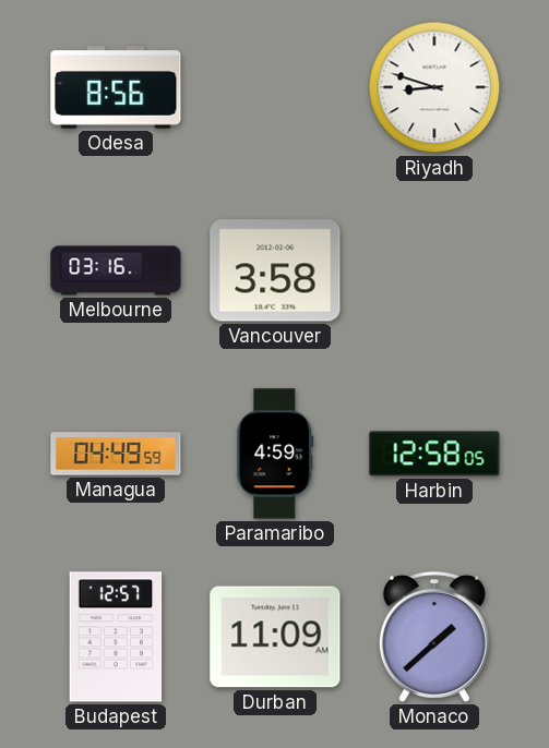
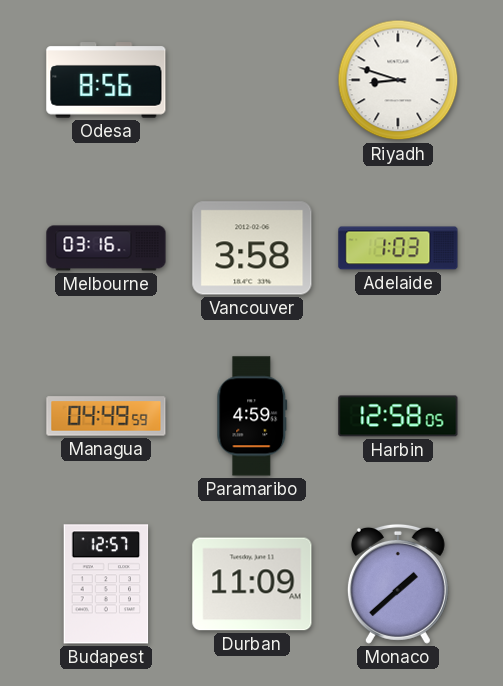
Adelaide: none -> 1:03
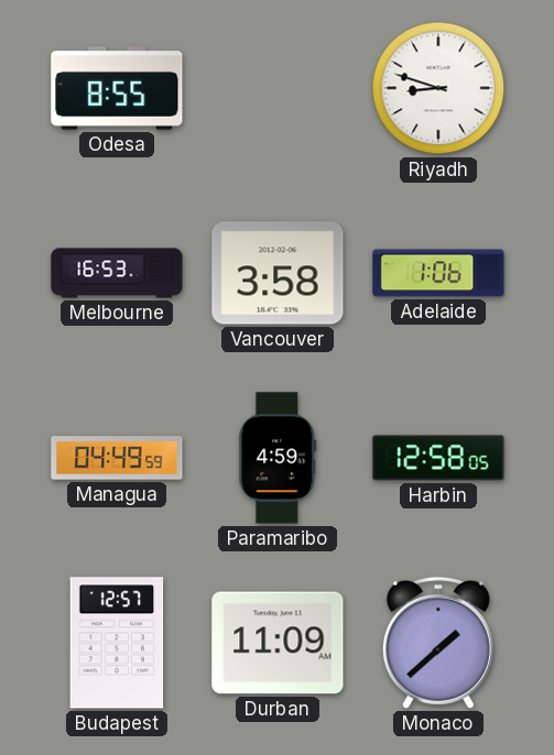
Odesa: 8:56 -> 8:55
Melbourne: 03:16 -> 16:53
Adelaide: 1:03 -> 1:06
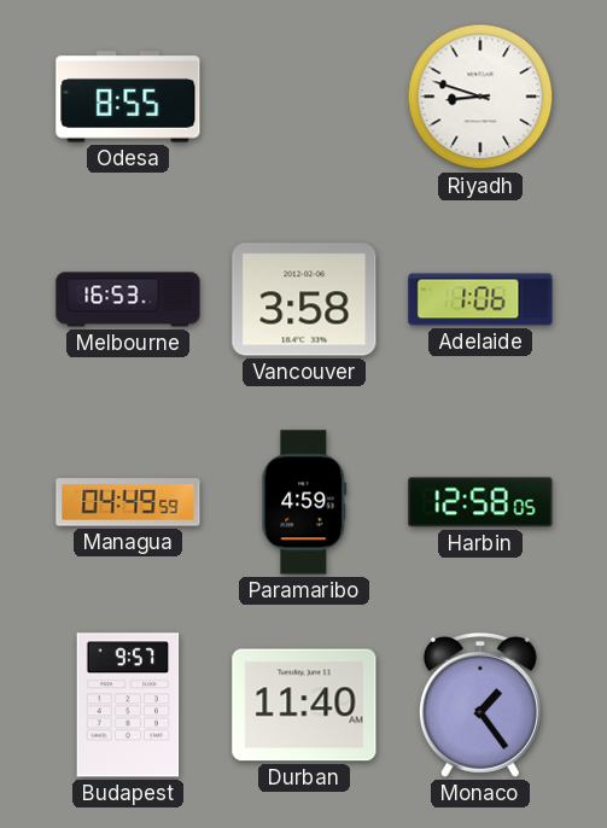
Budapest: 12:57 -> 9:57
Durban: 11:09 -> 11:40
Monaco: 1:38 -> 1:24
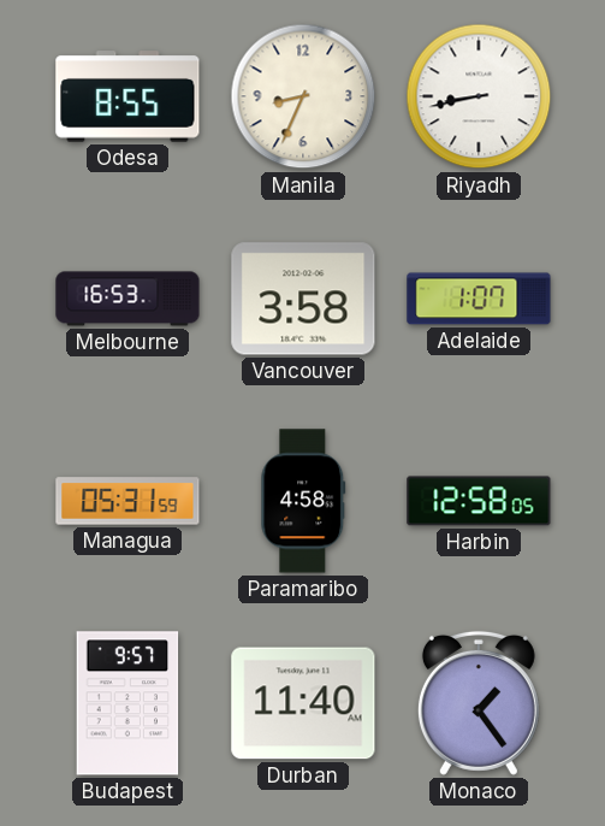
Manila: none -> 8:34
Riyadh: 8:48 -> 8:43
Adelaide: 1:06 -> 1:07
Managua: 04:49 -> 05:31
Paramaribo: 4:59 -> 4:58
